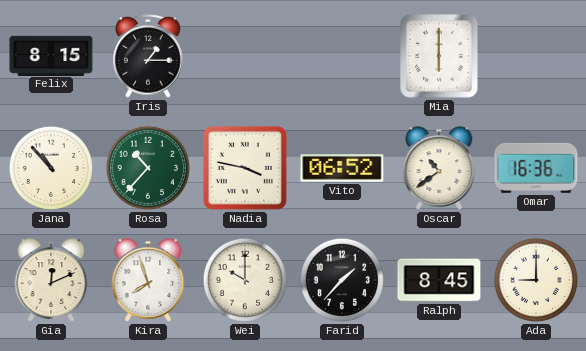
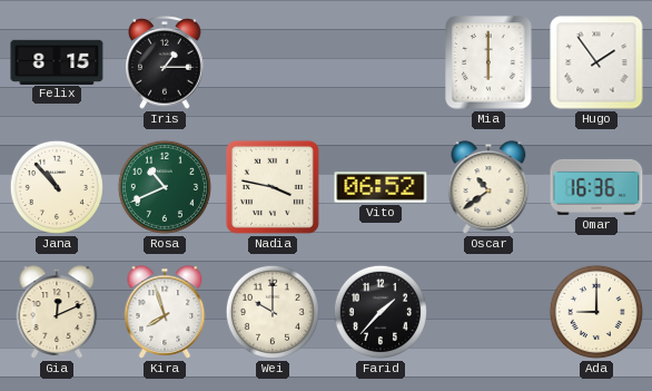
Hugo: none -> 1:54
Rosa: 10:37 -> 10:41
Ralph: 8:45 -> none
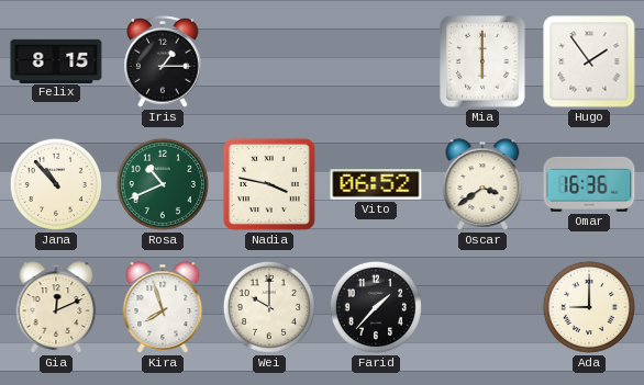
Oscar: 10:39 -> 3:39
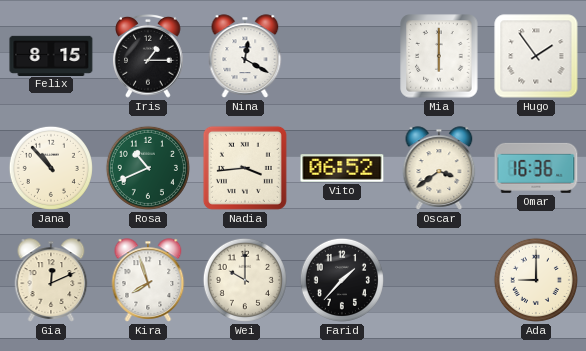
Nina: none -> 12:20
Nadia: 3:47 -> 3:44
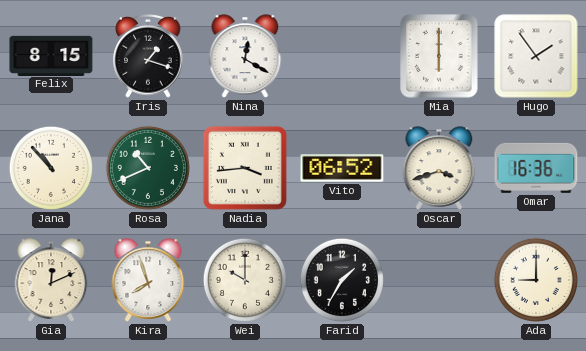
Iris: 1:15 -> 1:18
Oscar: 3:39 -> 3:42
Farid: 1:37 -> 1:35
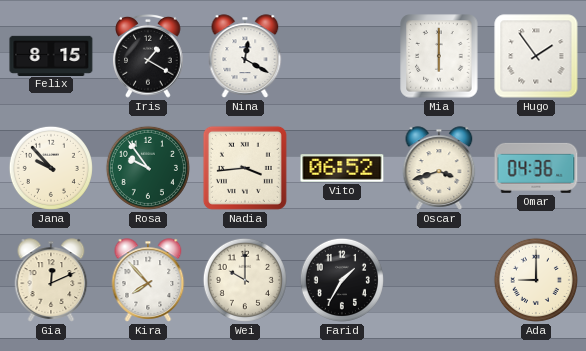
Iris: 1:18 -> 1:20
Jana: 10:53 -> 9:53
Rosa: 10:41 -> 9:54
Omar: 16:36 -> 04:36
Kira: 7:57 -> 7:53
